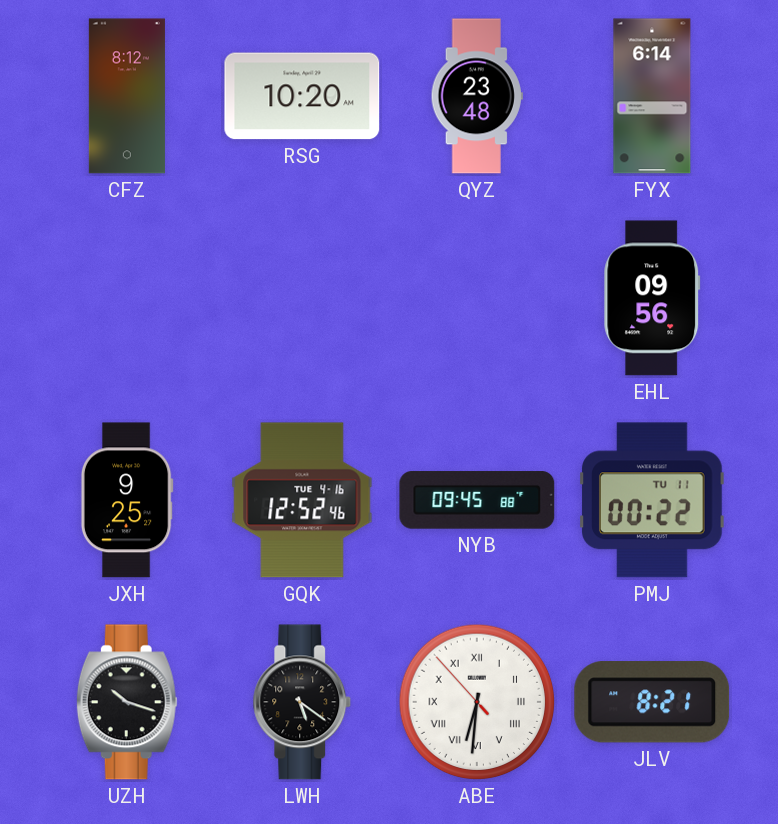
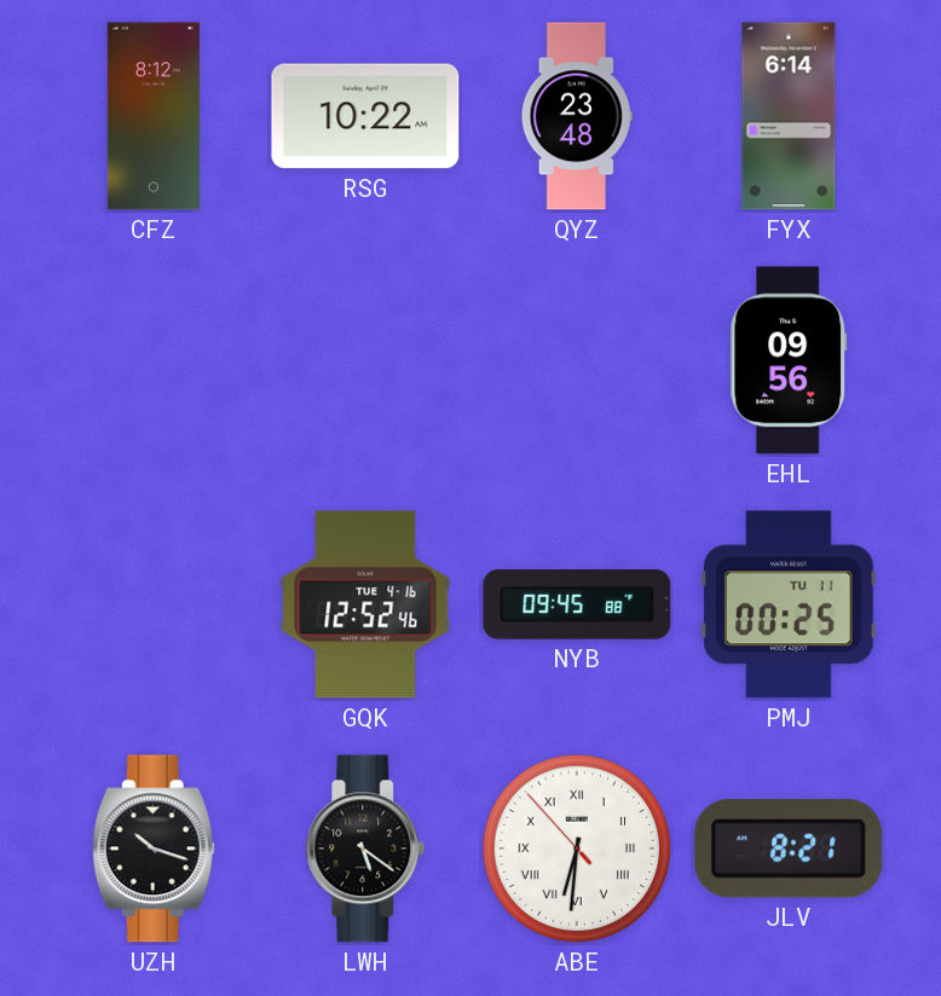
RSG: 10:20 -> 10:22
JXH: 9:25 -> none
PMJ: 00:22 -> 00:25
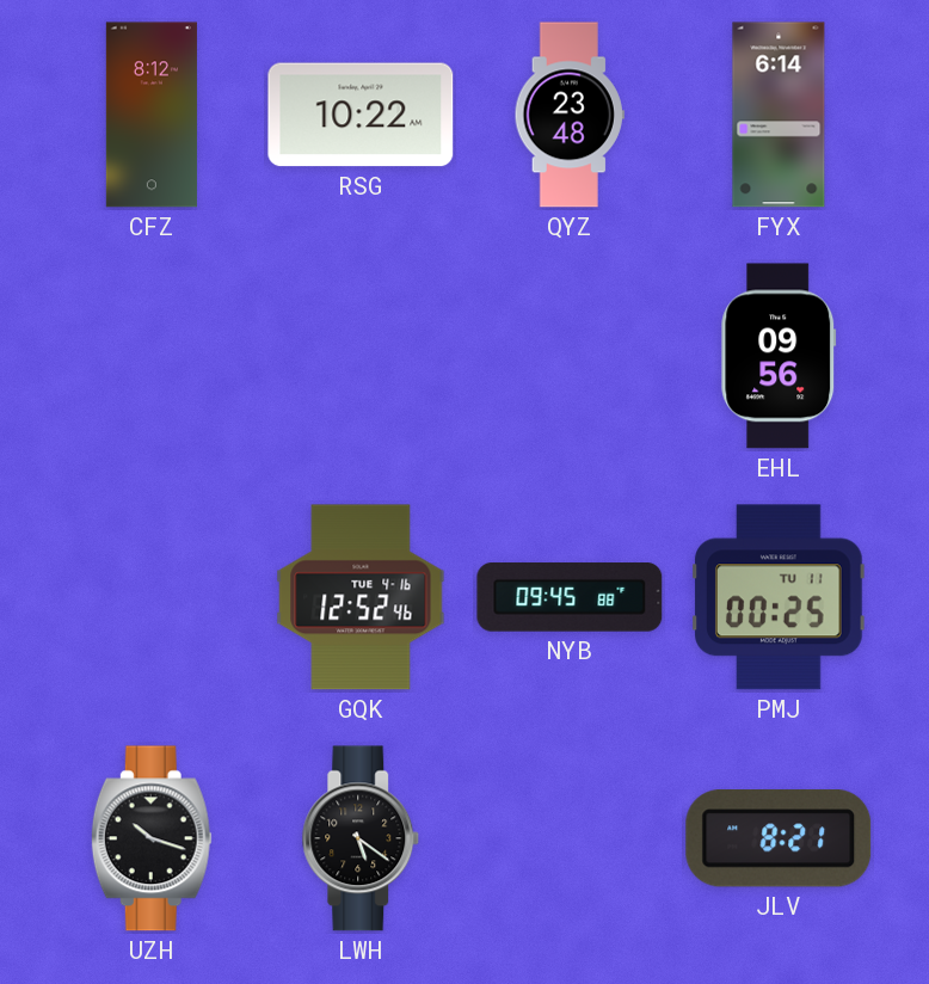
ABE: 6:30 -> none
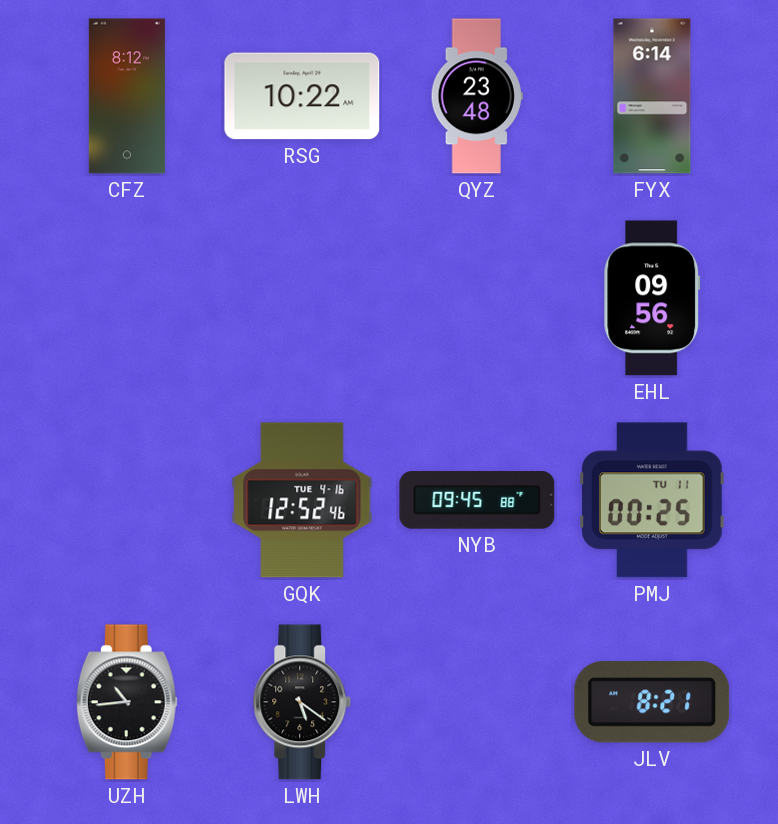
UZH: 10:18 -> 10:44
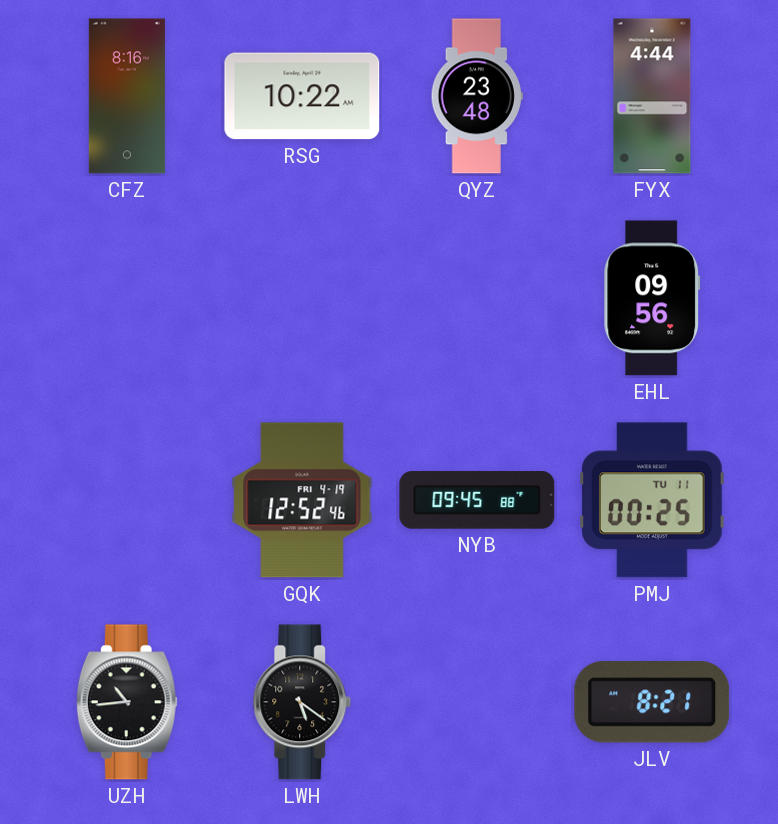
CFZ: 8:12 -> 8:16
FYX: 6:14 -> 4:44
GQK date: TUE 4-16 -> FRI 4-19
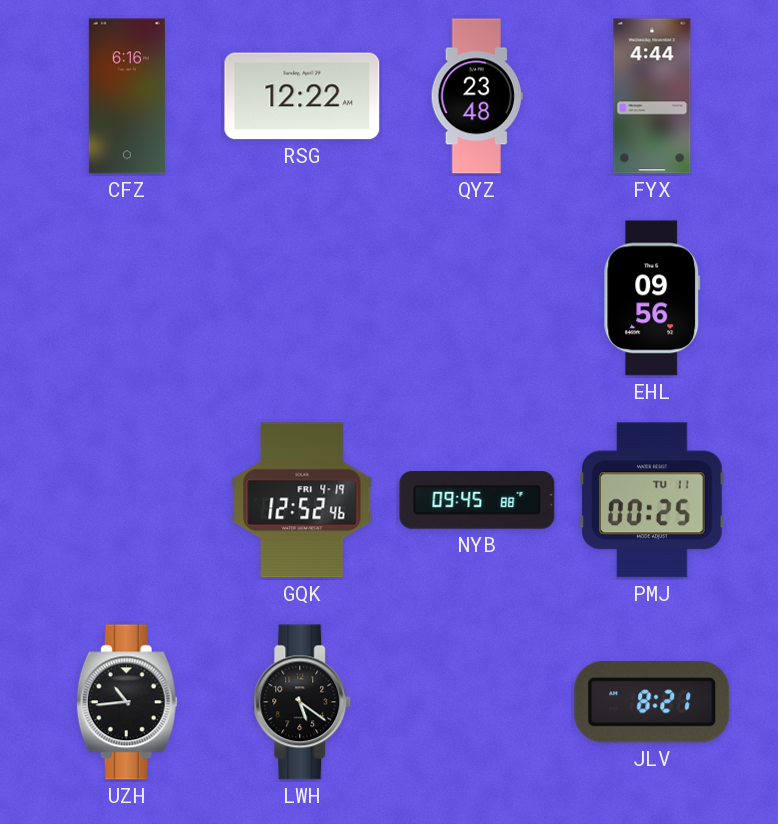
CFZ: 8:16 -> 6:16
RSG: 10:22 -> 12:22
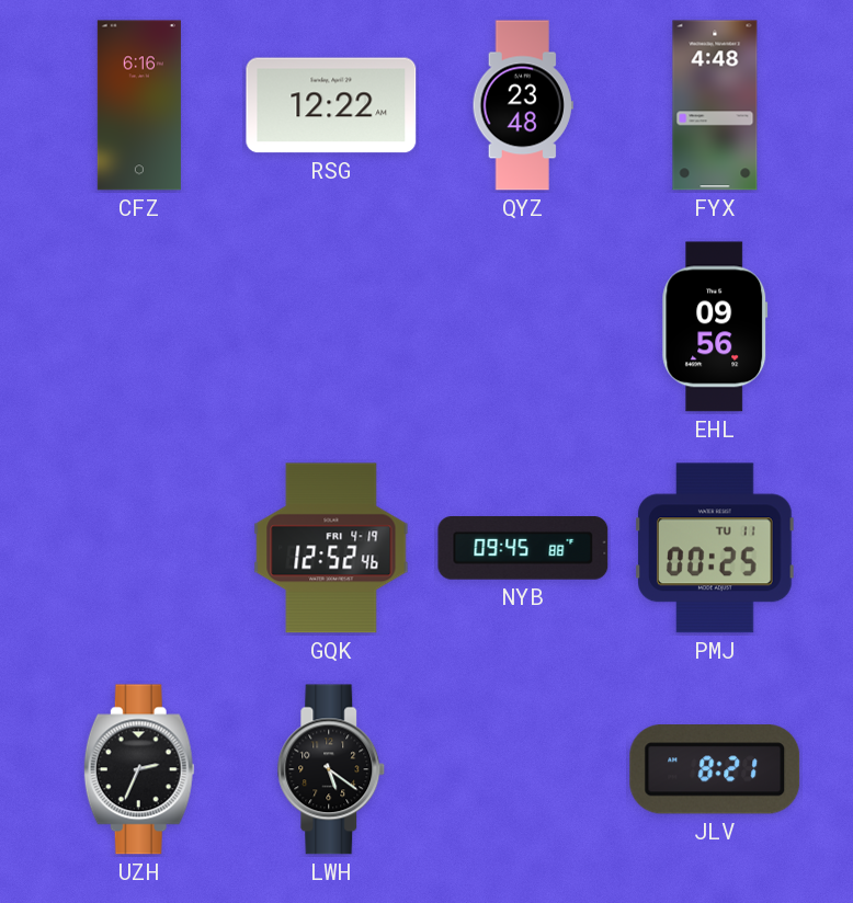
FYX: 4:44 -> 4:48
UZH: 10:44 -> 2:34
